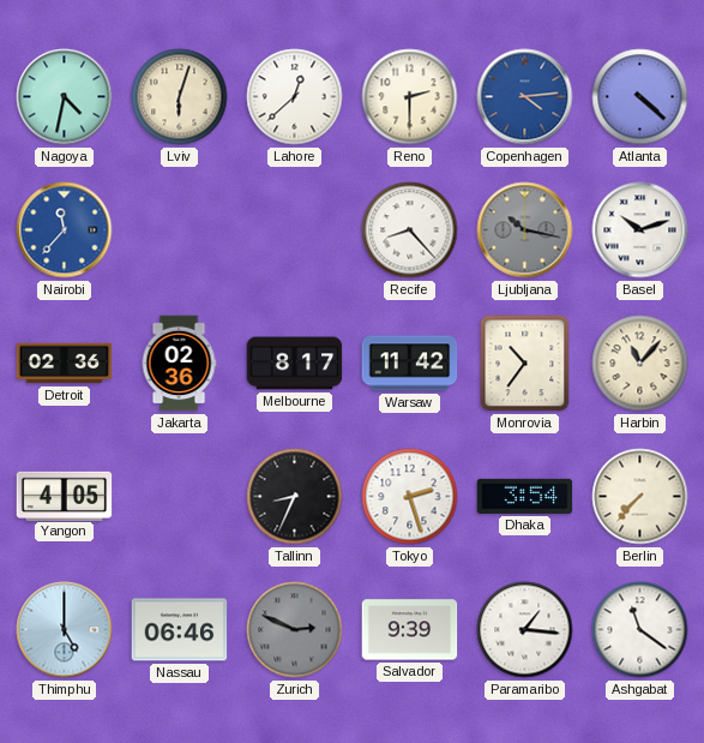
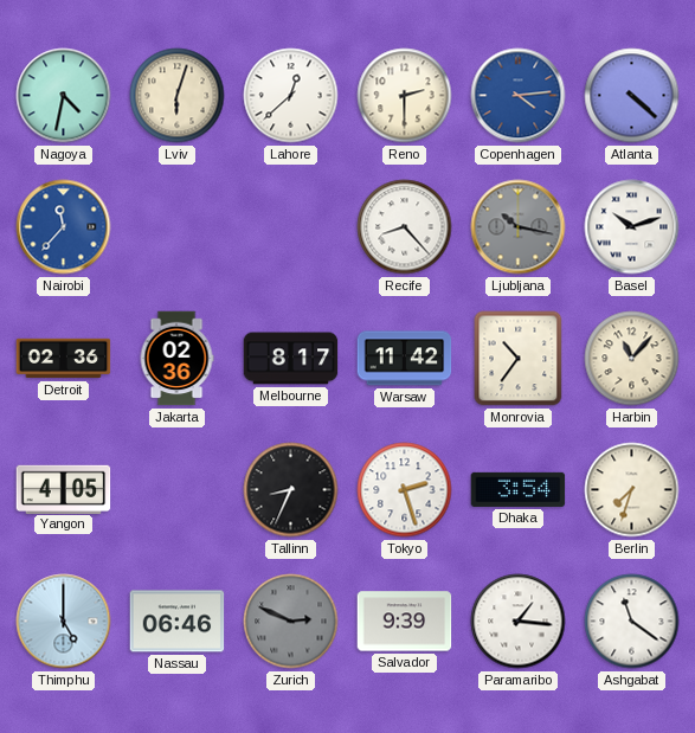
Berlin: 7:37 -> 7:33
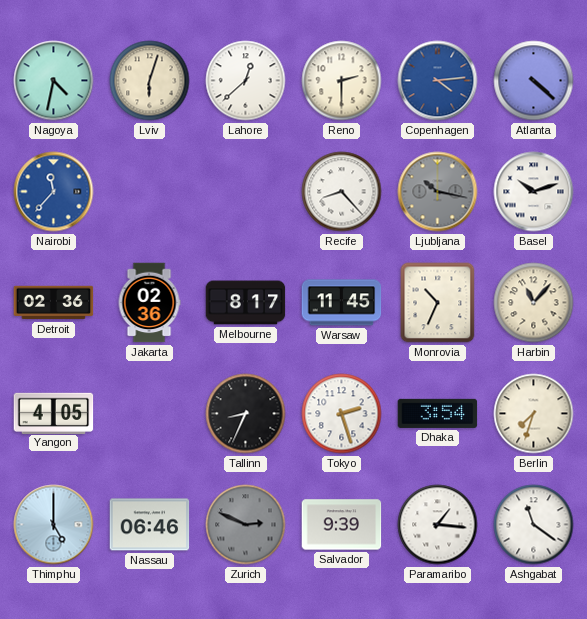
Warsaw: 11:42 -> 11:45
Monrovia: 10:36 -> 10:34
